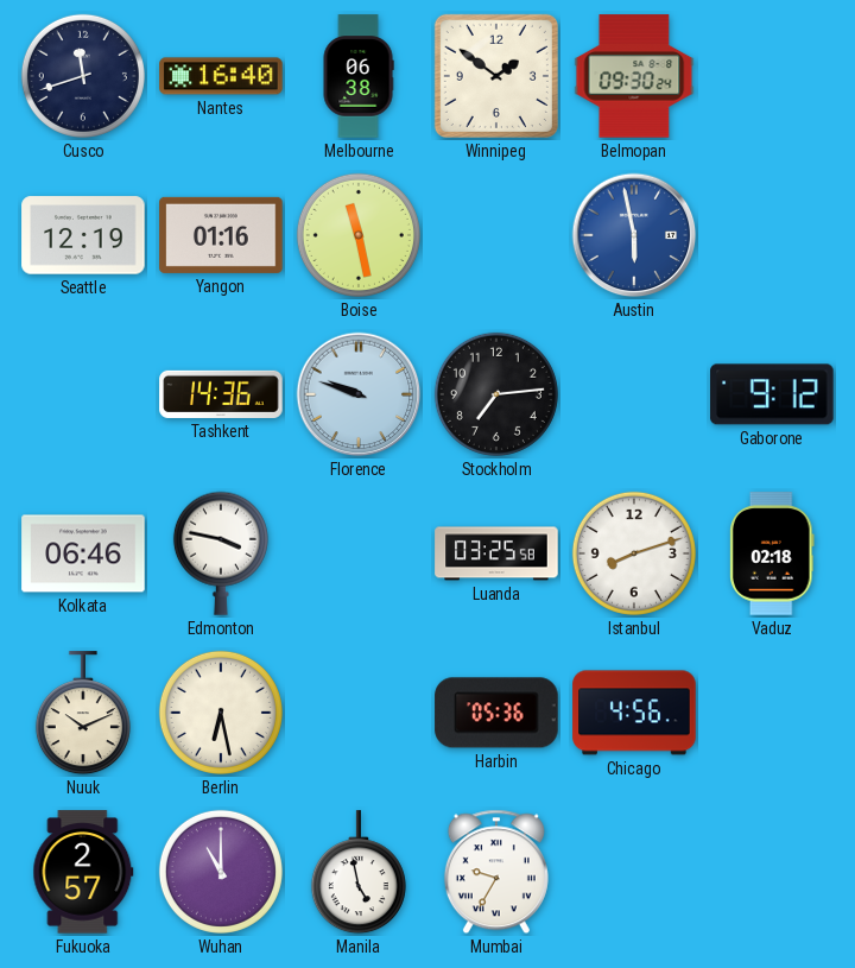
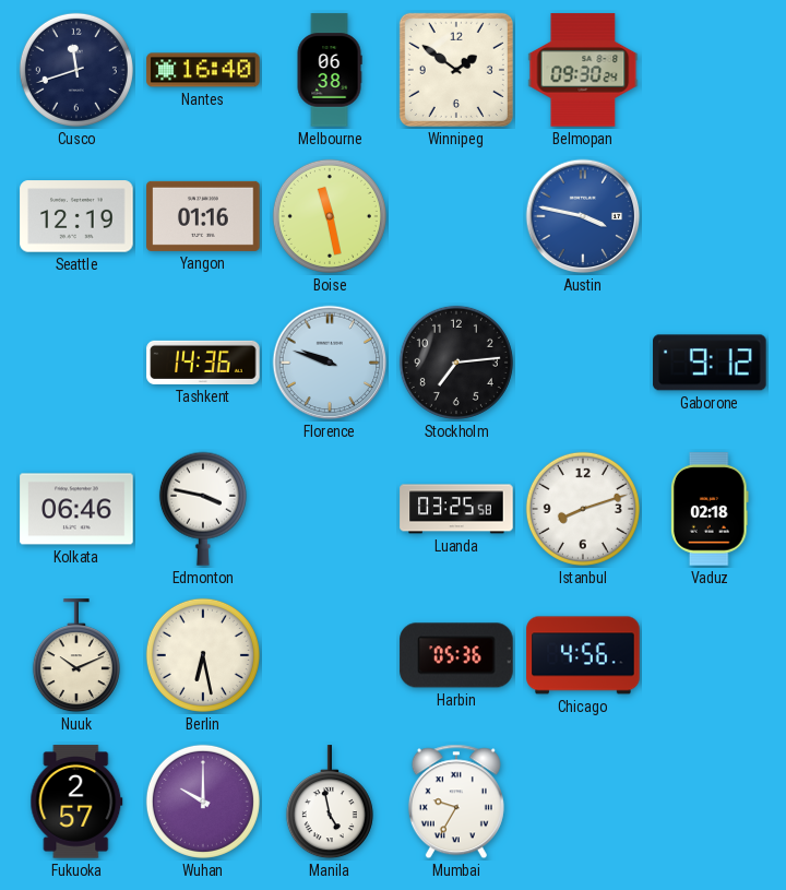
Austin: 5:58 -> 3:47
Wuhan: 11:00 -> 10:00
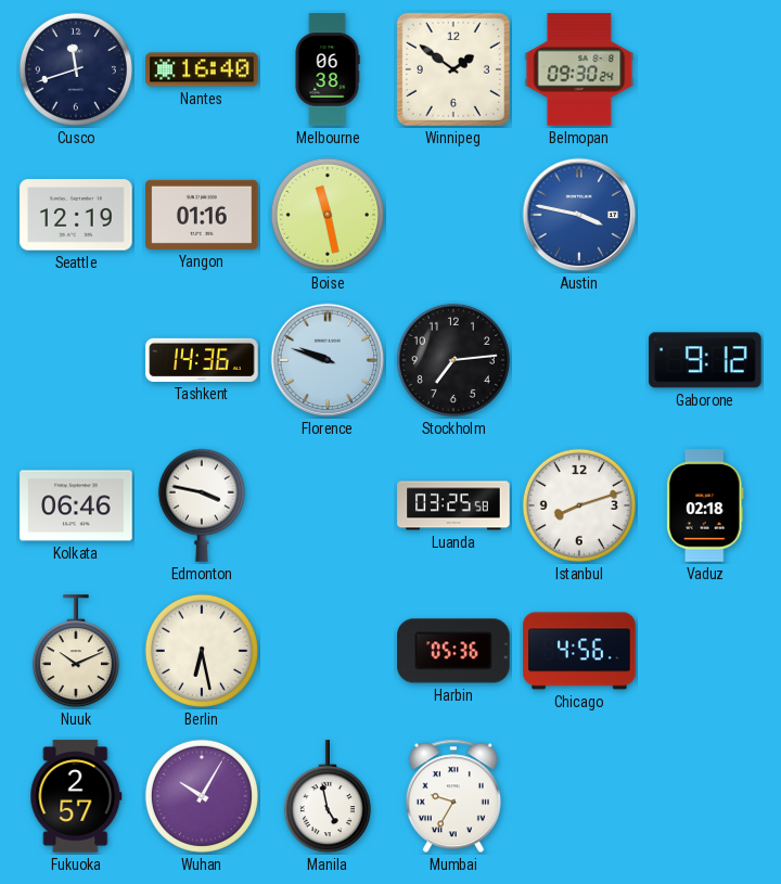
Wuhan: 10:00 -> 10:05
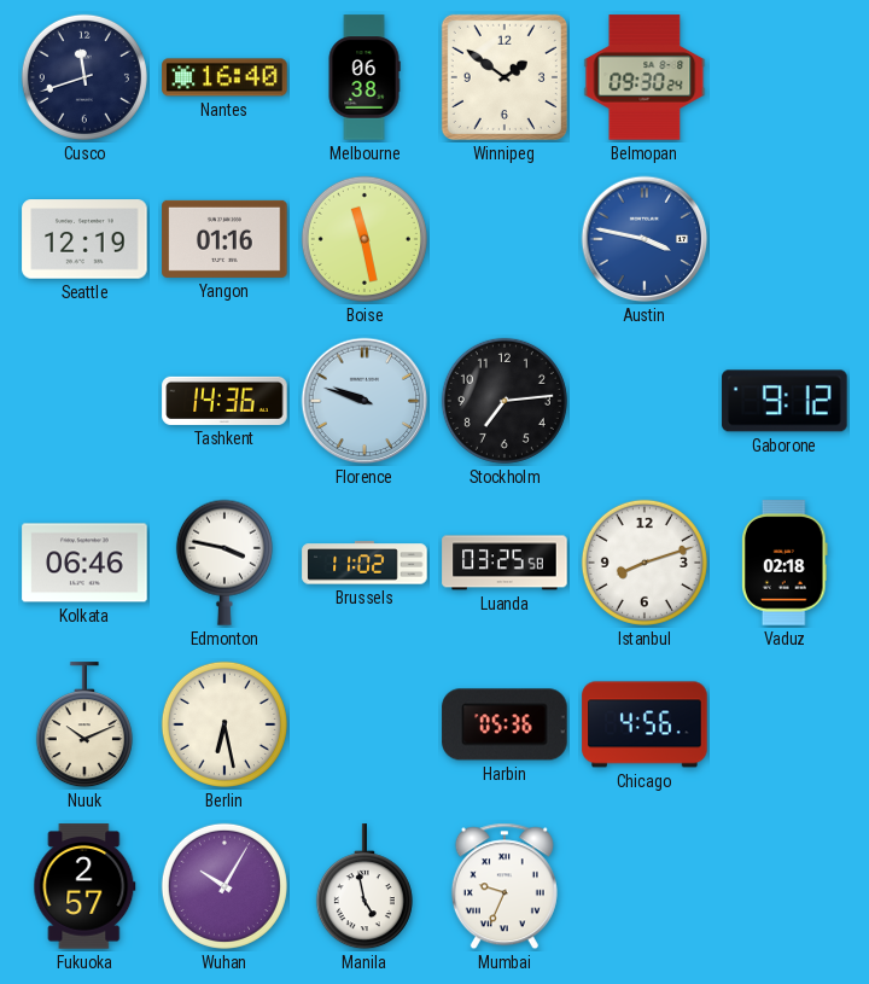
Brussels: none -> 11:02
Mumbai: 9:35 -> 9:34
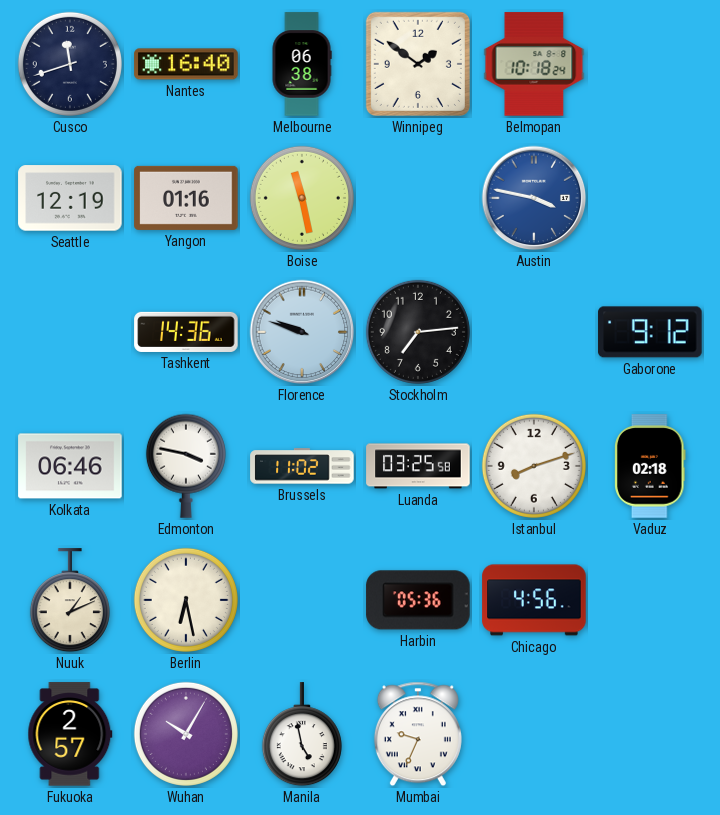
Belmopan: 09:30 -> 10:18
Nuuk: 10:11 -> 1:11
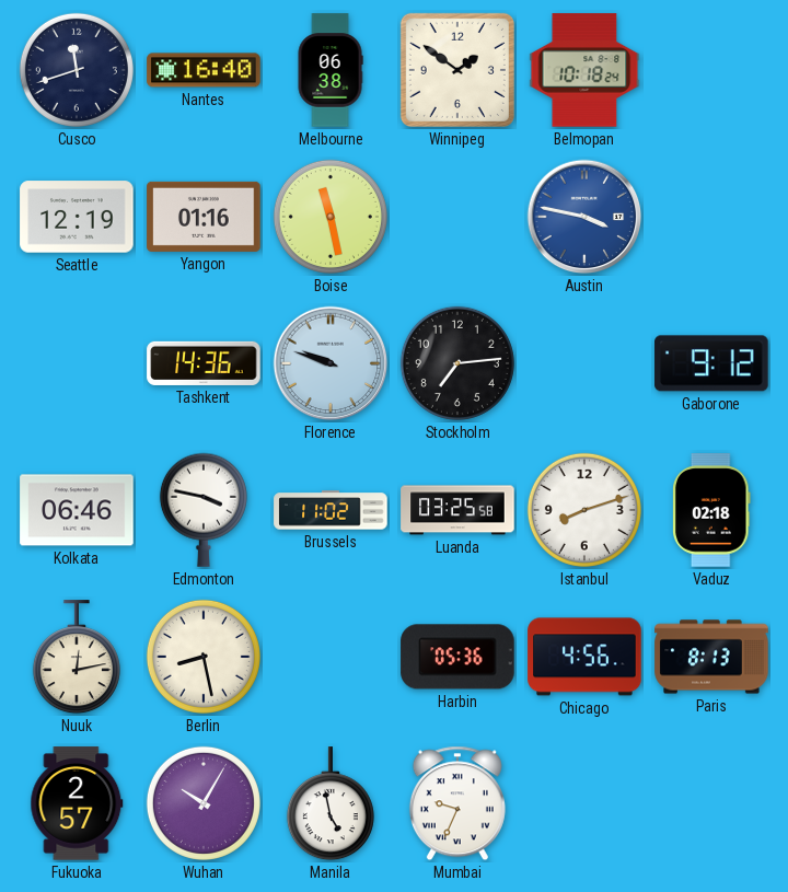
Nuuk: 1:11 -> 12:13
Berlin: 6:28 -> 8:28
Paris: none -> 8:13
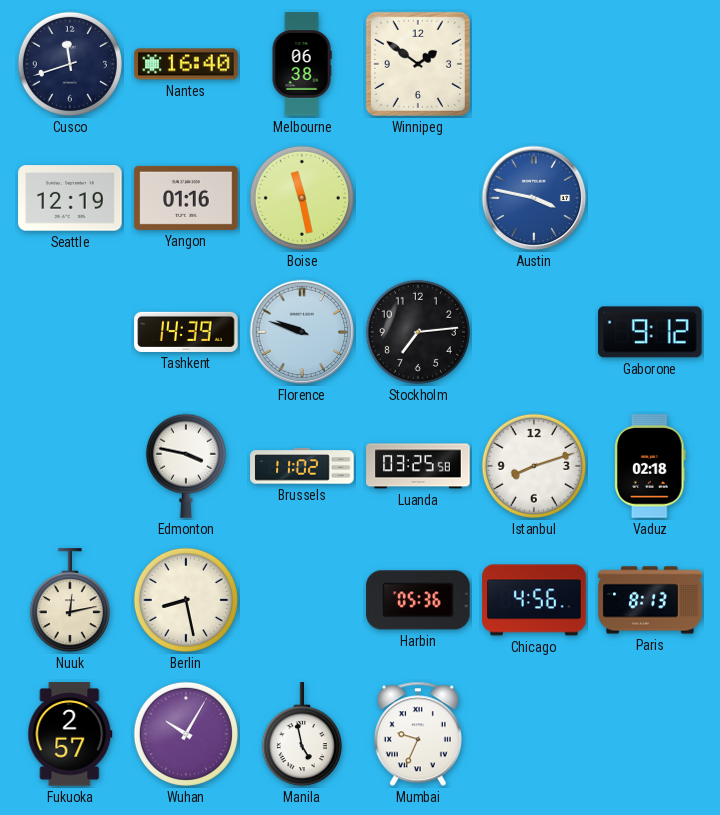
Belmopan: 10:18 -> none
Tashkent: 14:36 -> 14:39
Kolkata: 06:46 -> none
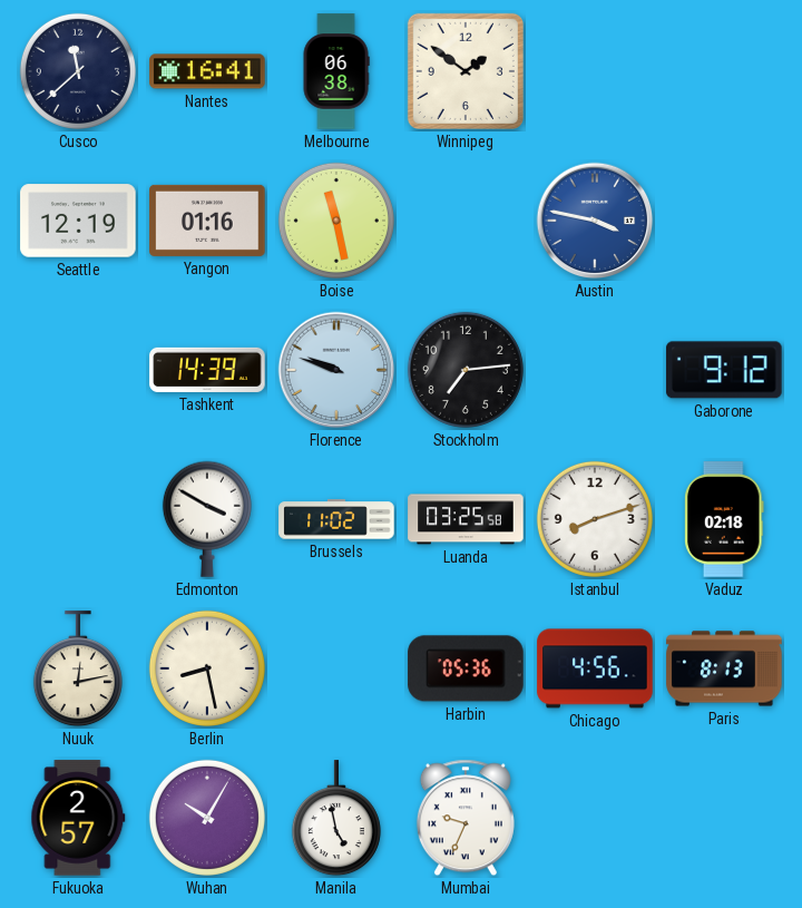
Cusco: 11:42 -> 11:38
Nantes: 16:40 -> 16:41
Edmonton: 3:47 -> 3:50
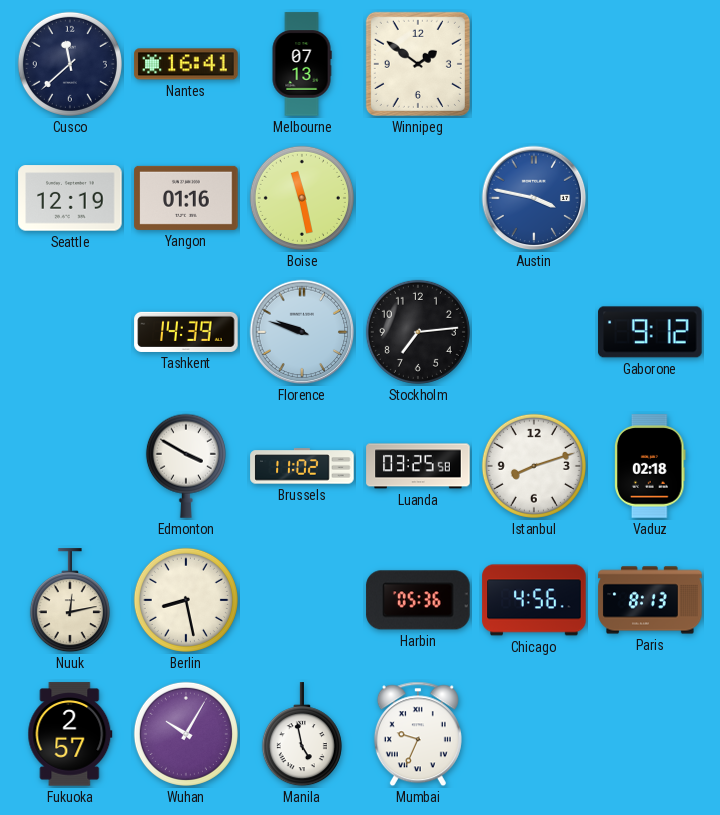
Melbourne: 06:38 -> 07:13
